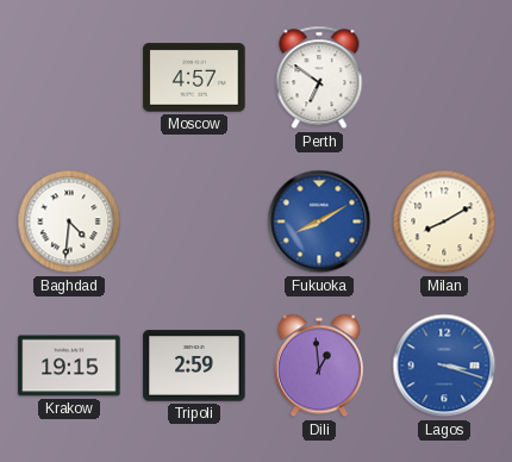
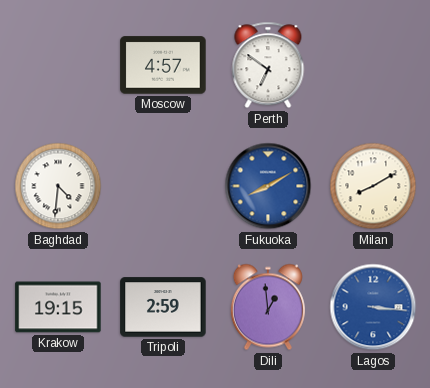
Lagos: 3:18 -> 3:16
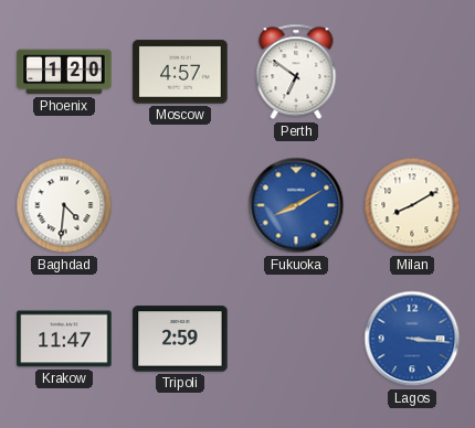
Phoenix: none -> 1:20
Krakow: 19:15 -> 11:47
Dili: 12:59 -> none
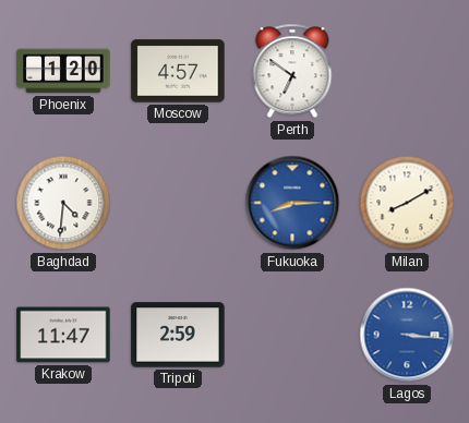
Fukuoka: 8:10 -> 8:15
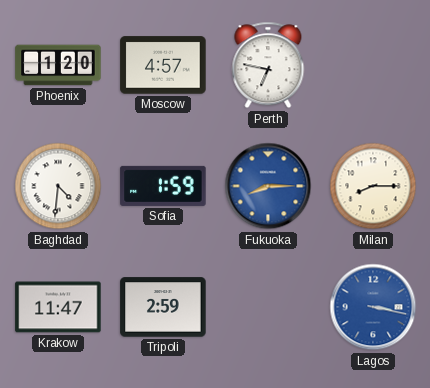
Perth: 6:51 -> 6:47
Sofia: none -> 1:59
Milan: 8:10 -> 8:15
Lagos: 3:16 -> 3:17
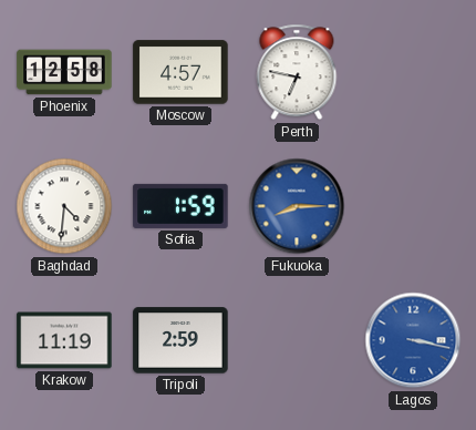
Phoenix: 1:20 -> 12:58
Milan: 8:15 -> none
Krakow: 11:47 -> 11:19
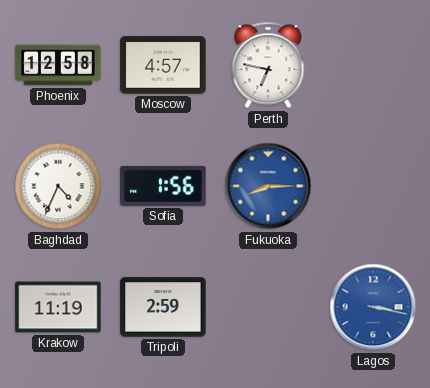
Baghdad: 4:31 -> 4:34
Sofia: 1:59 -> 1:56
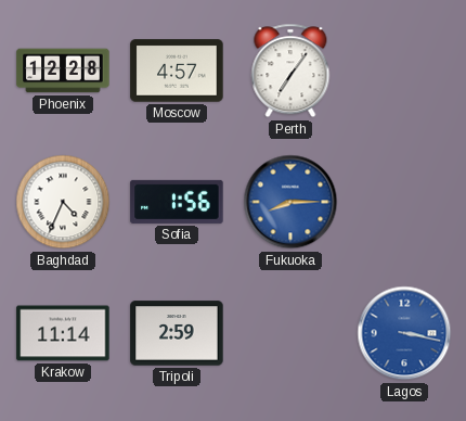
Phoenix: 12:58 -> 12:28
Perth: 6:47 -> 7:06
Krakow: 11:19 -> 11:14
